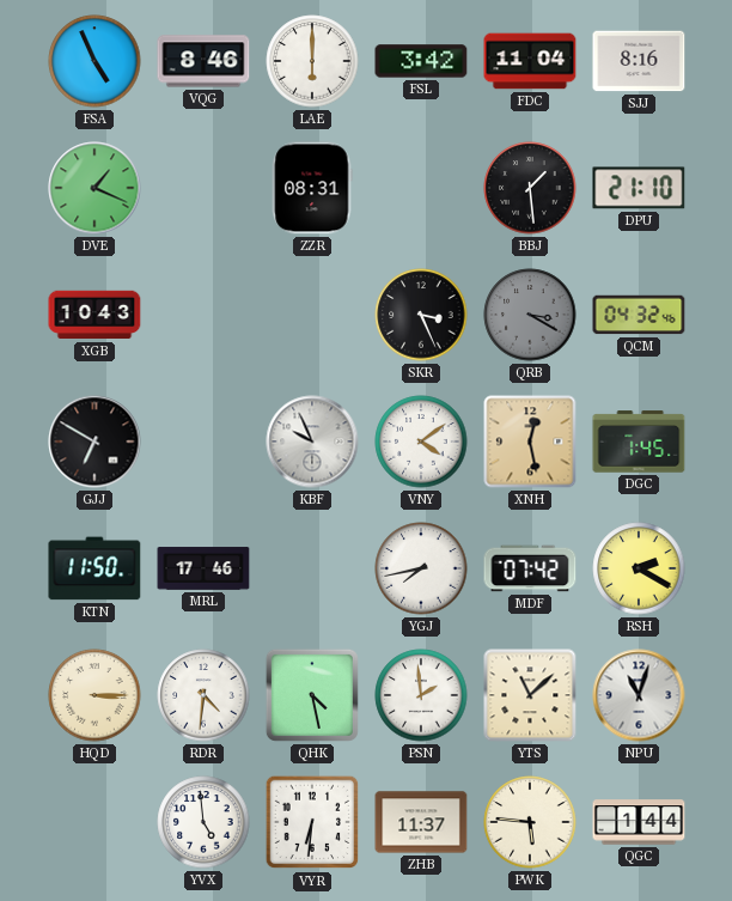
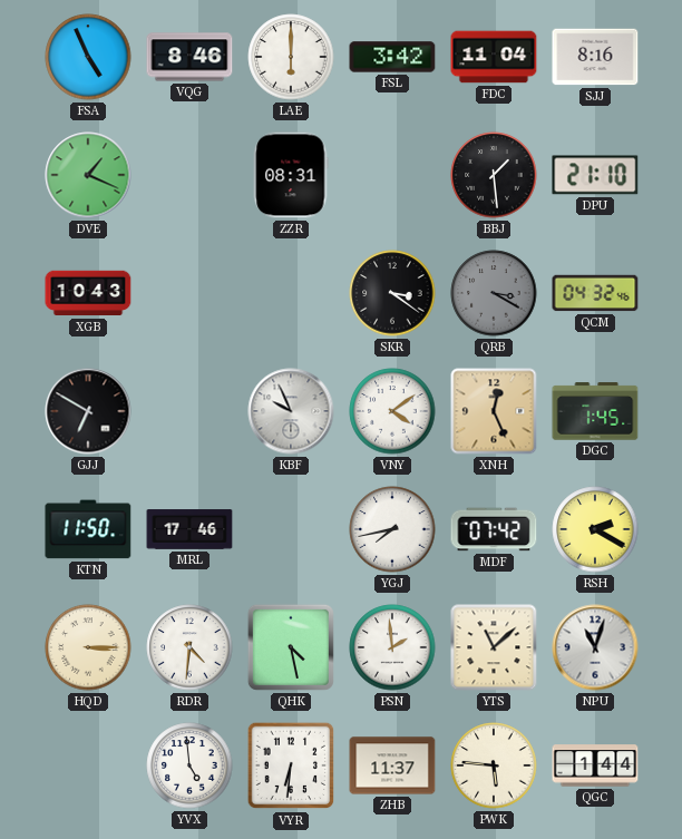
SKR: 3:26 -> 3:21
XNH: 12:28 -> 12:26
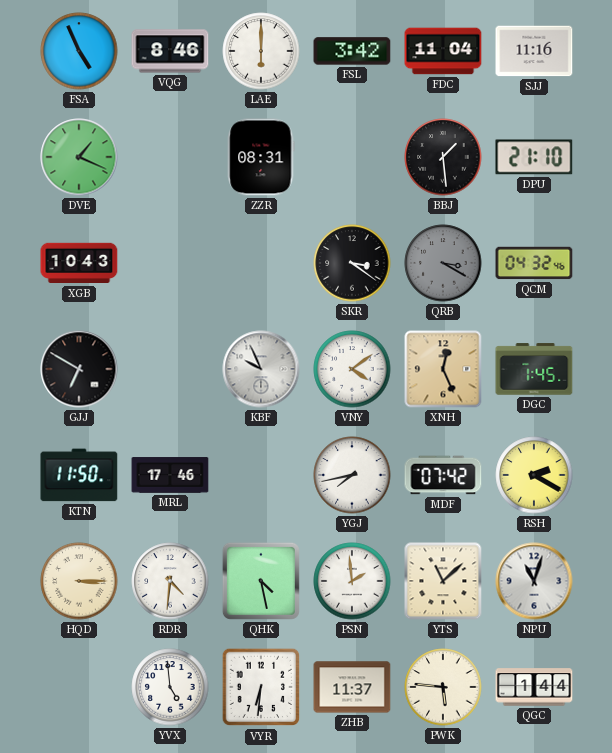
SJJ: 8:16 -> 11:16
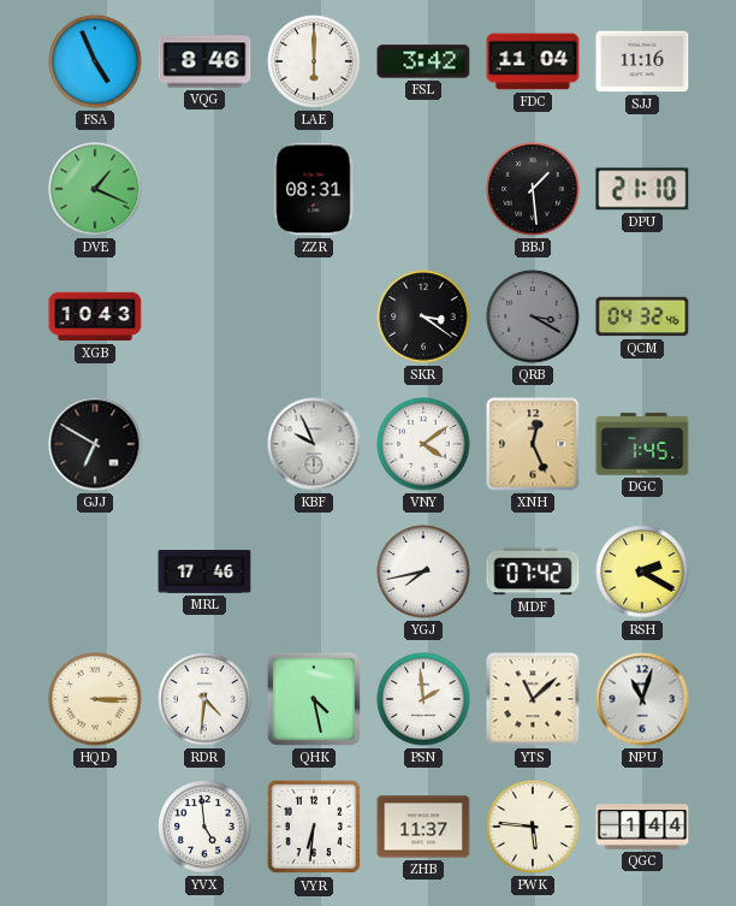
KTN: 11:50 -> none
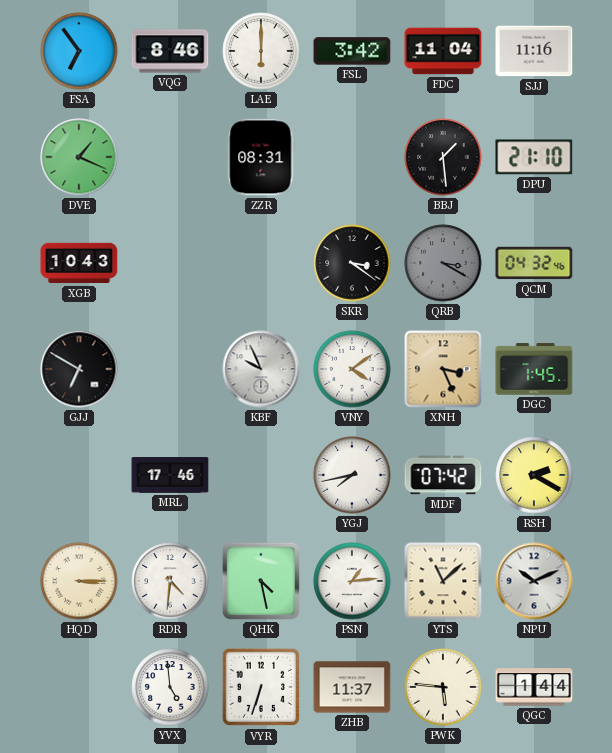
FSA: 4:56 -> 6:54
XNH: 12:26 -> 3:26
PSN: 1:59 -> 1:14
NPU: 11:03 -> 10:11
VYR: 6:31 -> 6:33
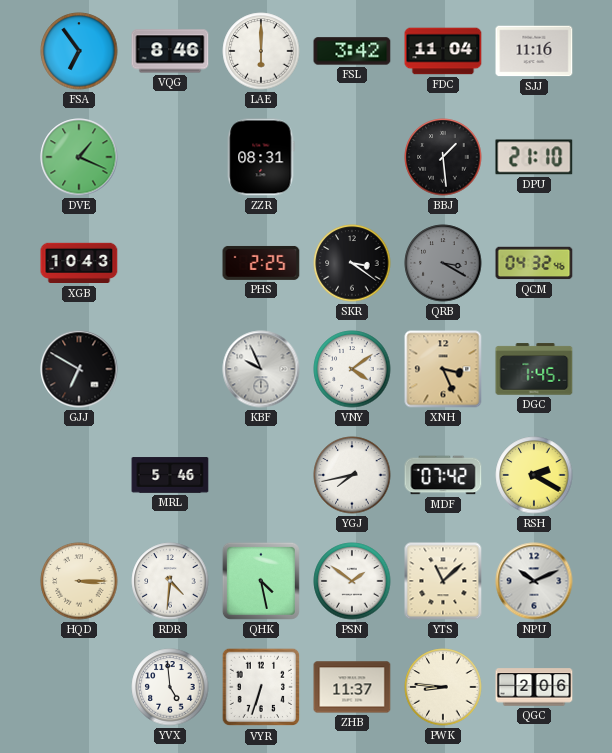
PHS: none -> 2:25
MRL: 17:46 -> 5:46
PSN: 1:14 -> 1:51
PWK: 5:46 -> 8:46
QGC: 1:44 -> 2:06
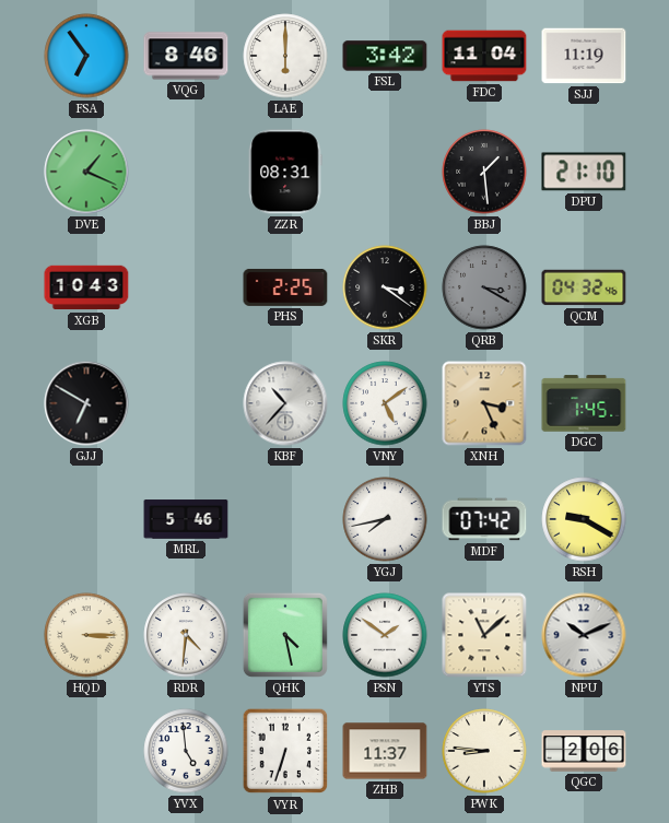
SJJ: 11:16 -> 11:19
KBF: 9:56 -> 10:37
VNY: 4:09 -> 5:09
RSH: 2:20 -> 9:20
